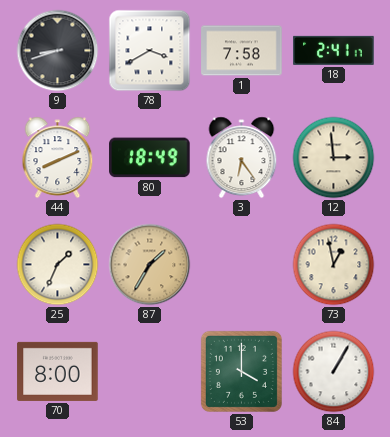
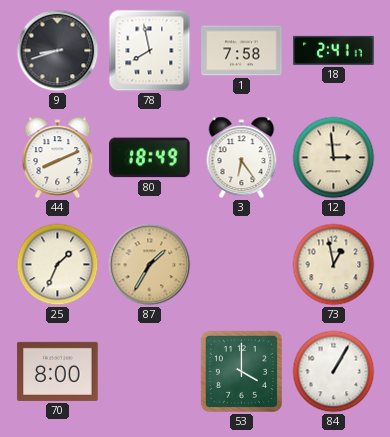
78: 3:40 -> 7:58
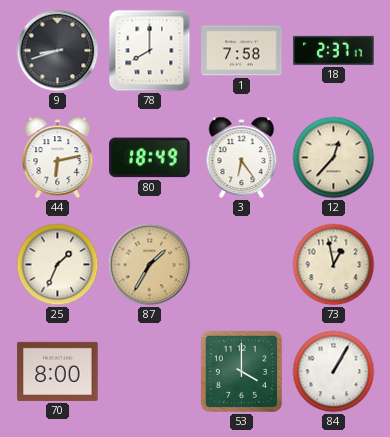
78: 7:58 -> 8:00
18: 2:41 -> 2:37
44: 8:11 -> 6:13
12: 2:59 -> 12:37
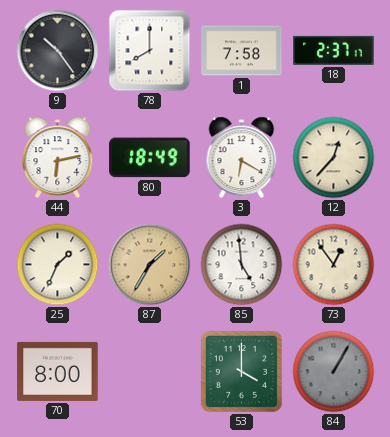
9: 8:42 -> 10:24
3: 6:24 -> 6:20
85: none -> 4:59
73: 12:58 -> 12:54
84 dial: white -> grey
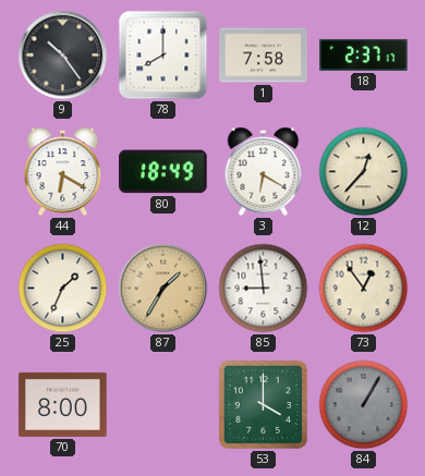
44: 6:13 -> 6:20
85: 4:59 -> 8:59
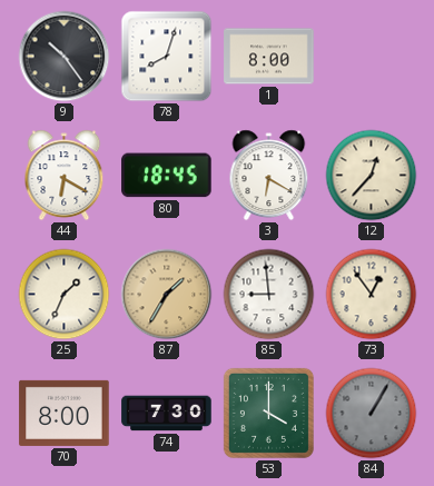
78: 8:00 -> 8:03
1: 7:58 -> 8:00
18: 2:37 -> none
80: 18:49 -> 18:45
74: none -> 7:30
